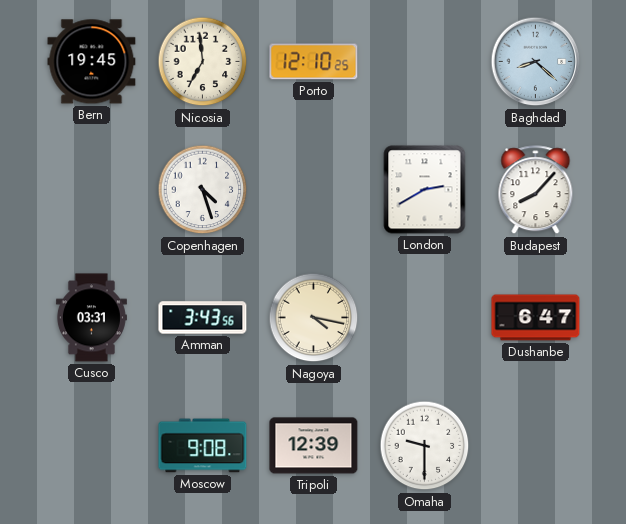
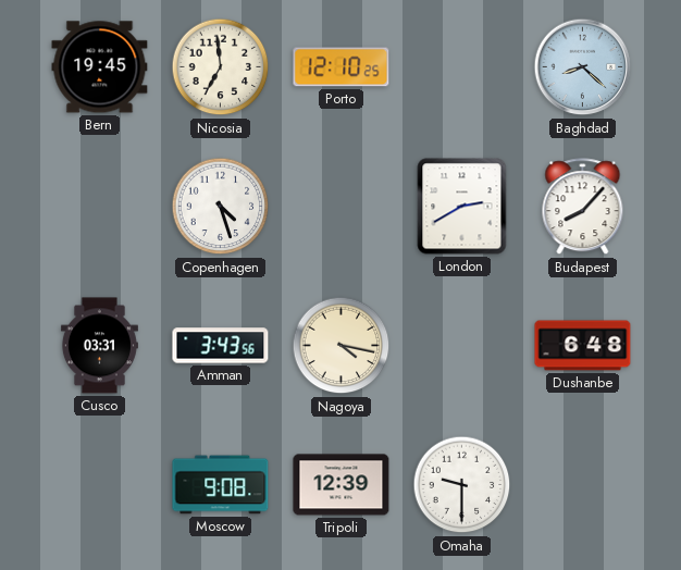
Dushanbe: 6:47 -> 6:48
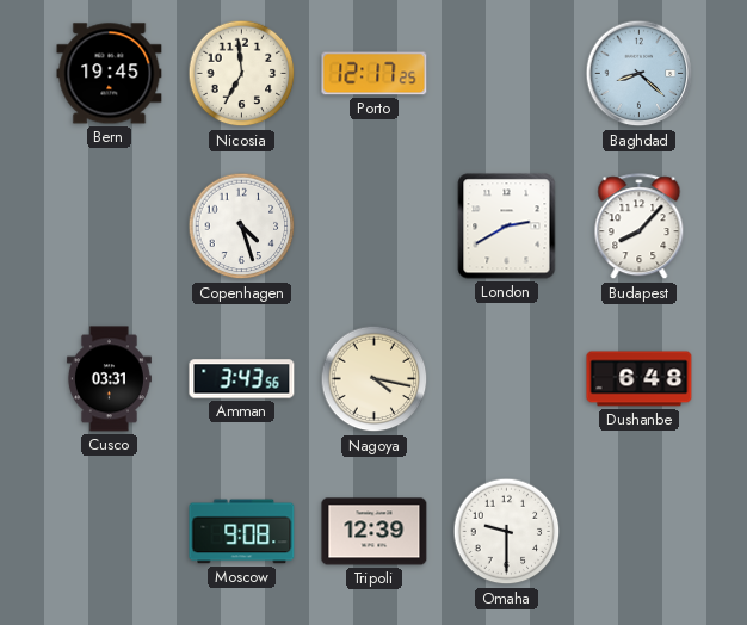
Porto: 12:10 -> 12:17
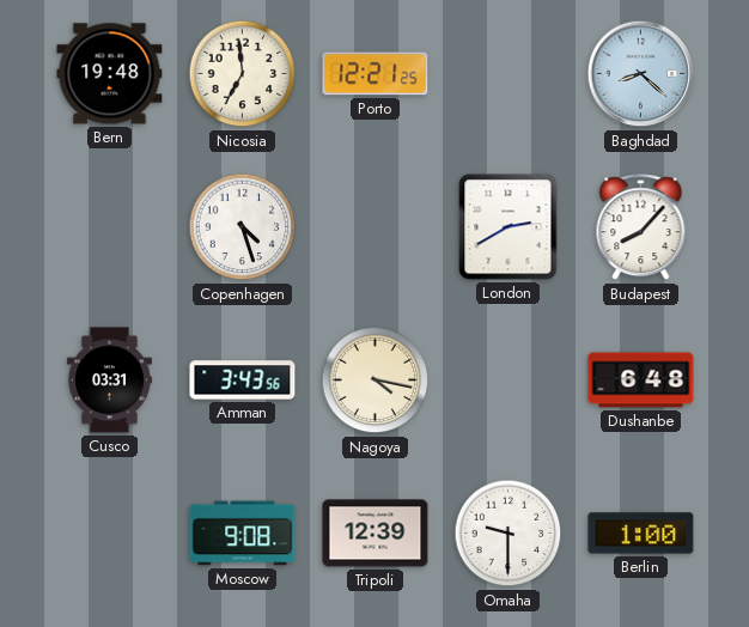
Bern: 19:45 -> 19:48
Porto: 12:17 -> 12:21
Berlin: none -> 1:00
